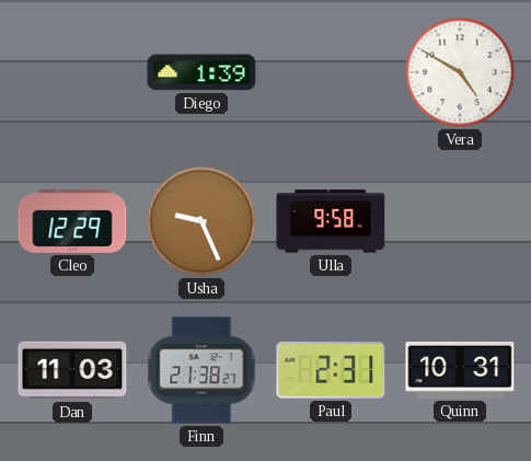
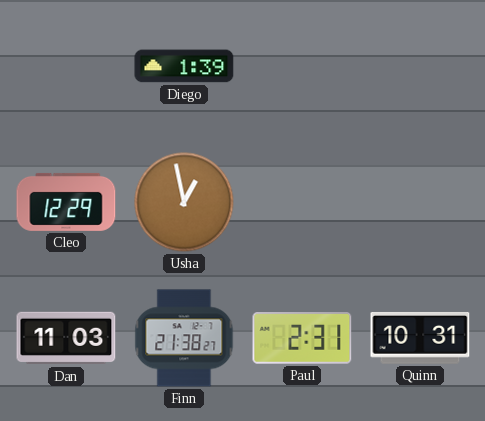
Vera: 4:50 -> none
Usha: 9:26 -> 12:58
Ulla: 9:58 -> none
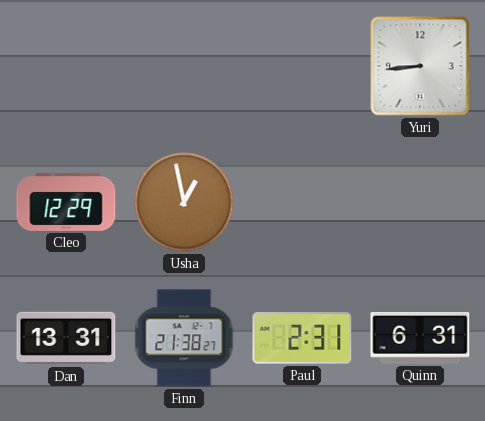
Diego: 1:39 -> none
Yuri: none -> 8:44
Dan: 11:03 -> 13:31
Quinn: 10:31 -> 6:31
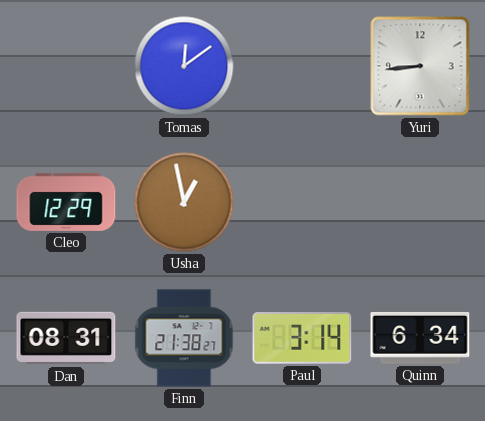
Tomas: none -> 12:09
Dan: 13:31 -> 08:31
Paul: 2:31 -> 3:14
Quinn: 6:31 -> 6:34
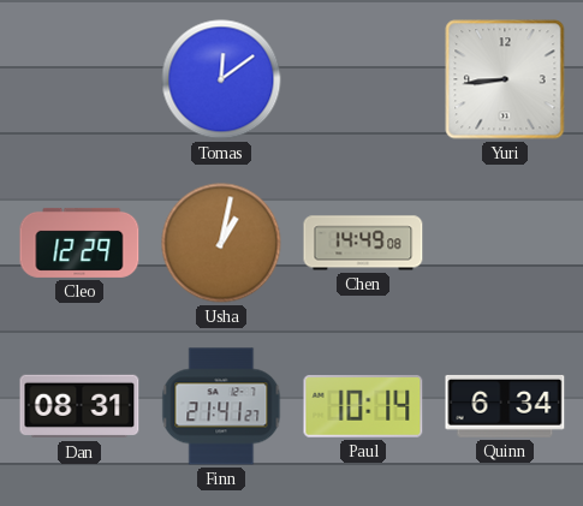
Usha: 12:58 -> 1:02
Chen: none -> 14:49
Finn: 21:38 -> 21:41
Paul: 3:14 -> 10:14
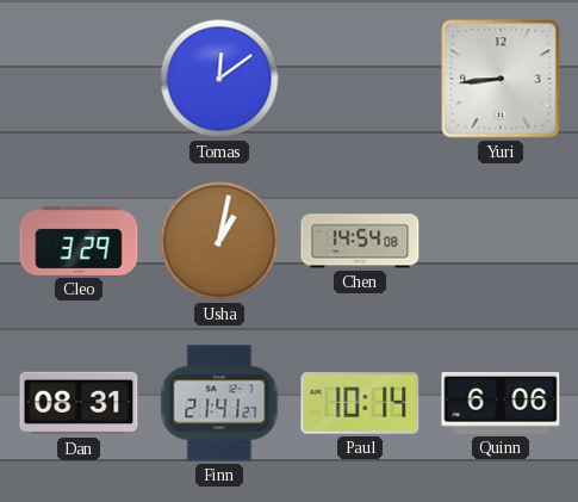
Cleo: 12:29 -> 3:29
Chen: 14:49 -> 14:54
Quinn: 6:34 -> 6:06
